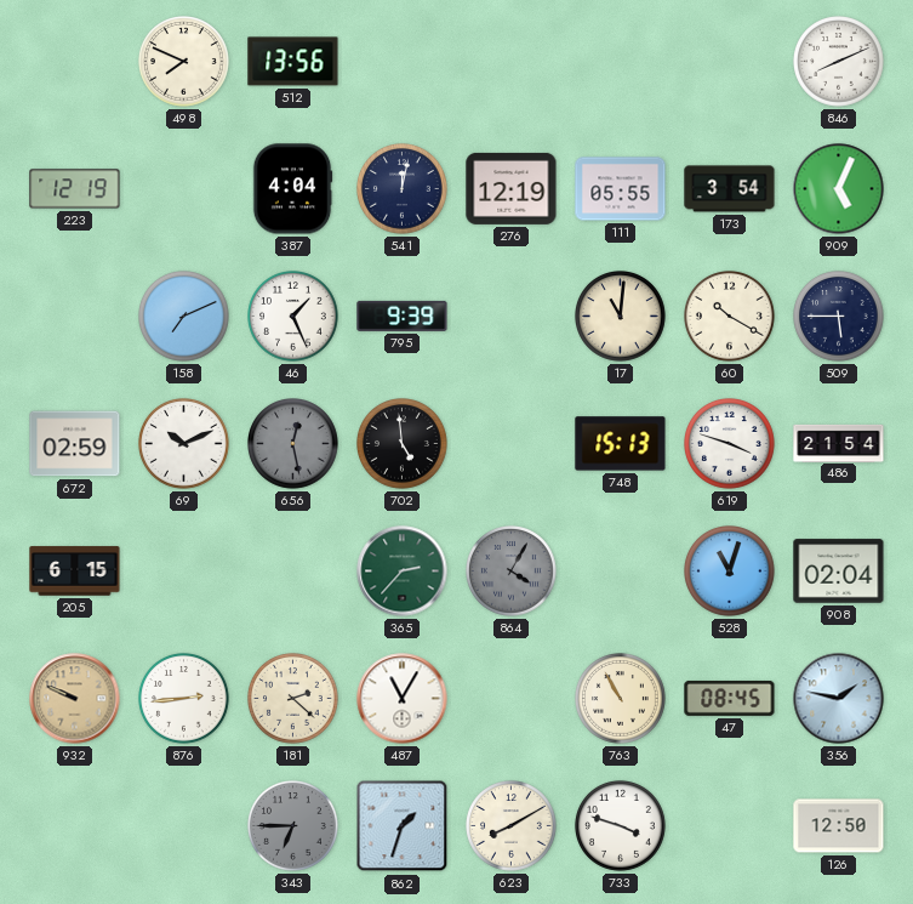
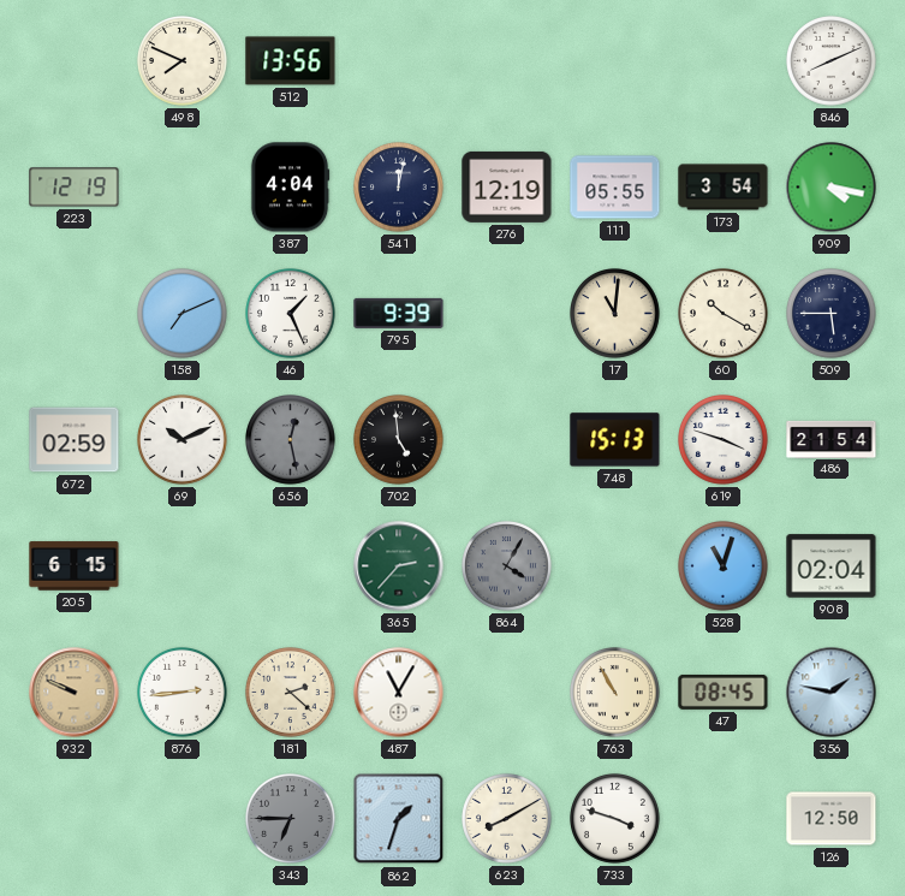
909: 5:04 -> 4:17
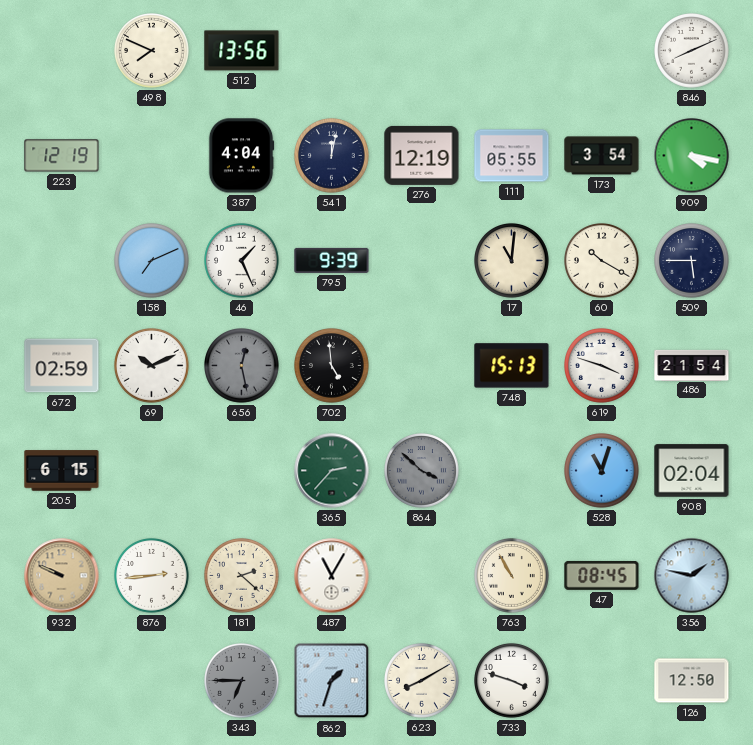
864: 4:05 -> 3:52
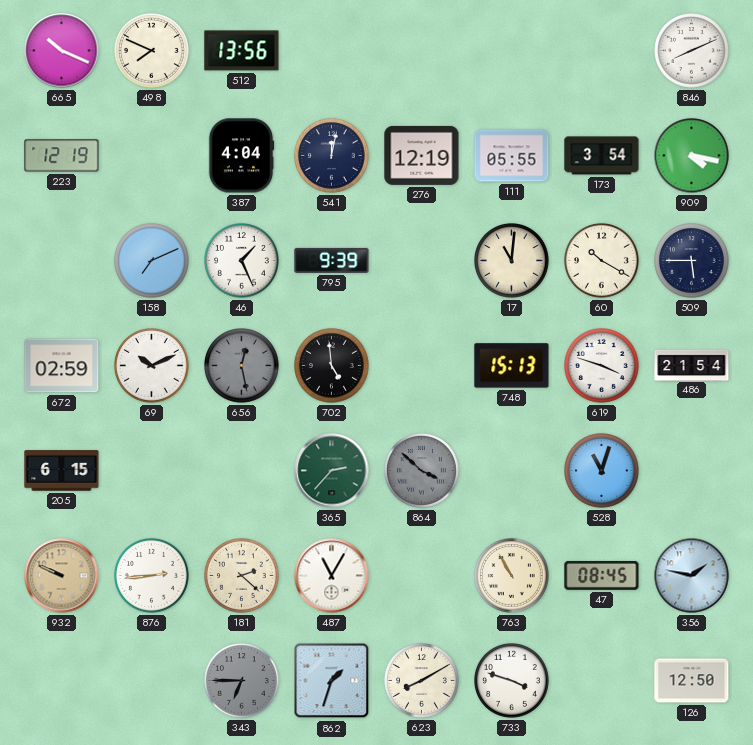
665: none -> 10:19
908: 02:04 -> none
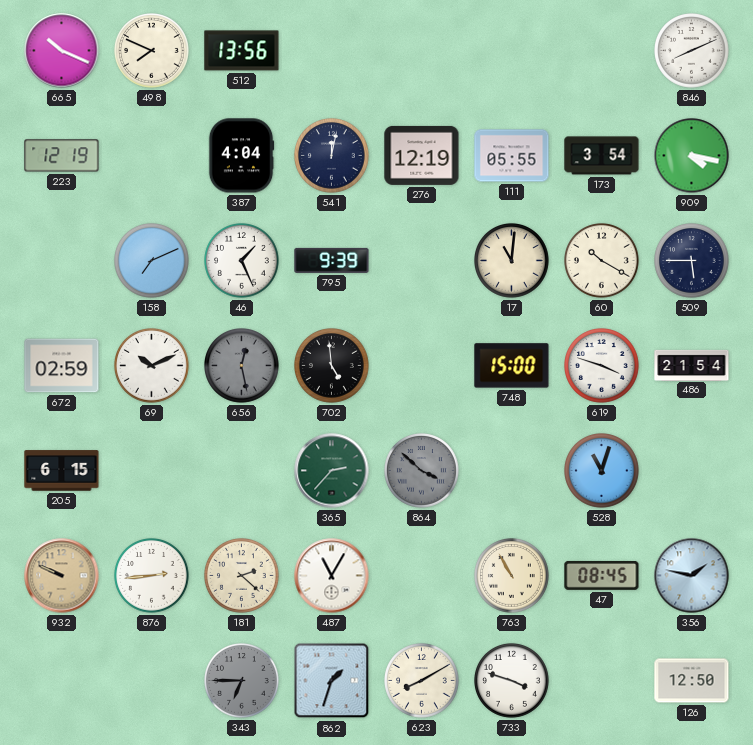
748: 15:13 -> 15:00
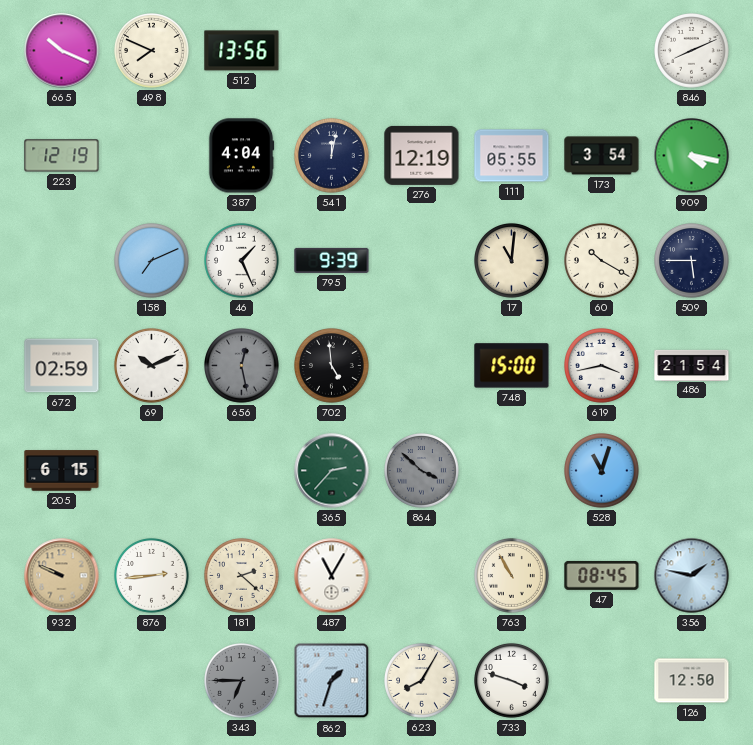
619: 3:48 -> 3:43
623: 8:10 -> 8:05
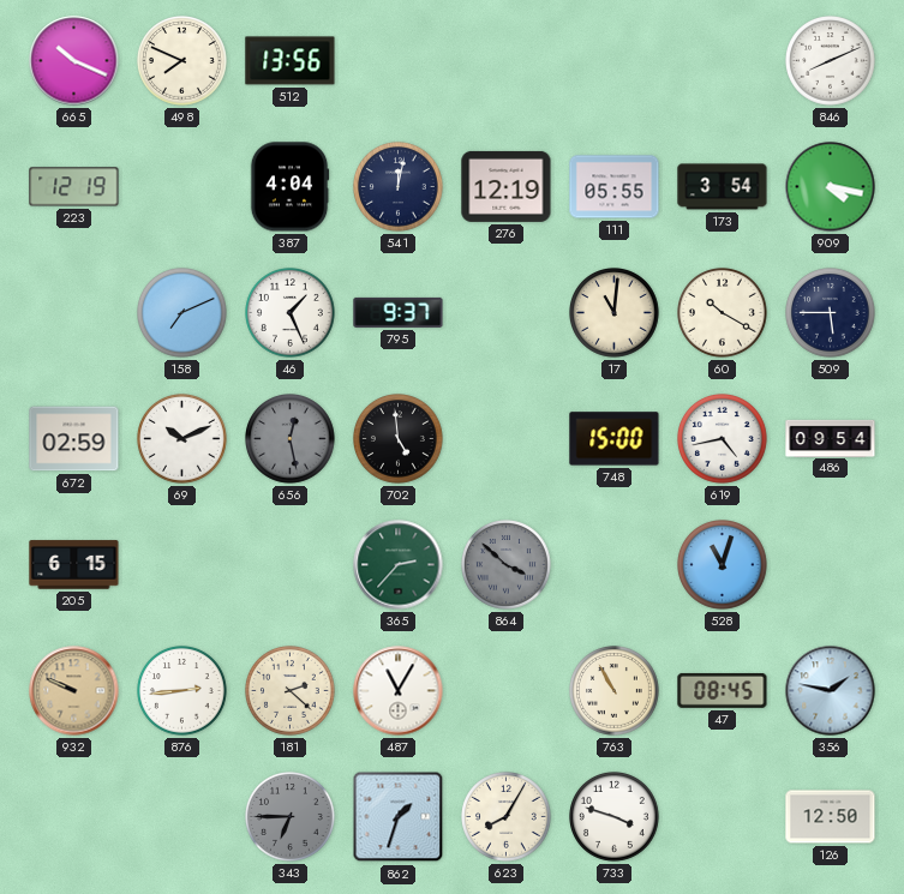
795: 9:39 -> 9:37
619: 3:43 -> 4:43
486: 21:54 -> 09:54
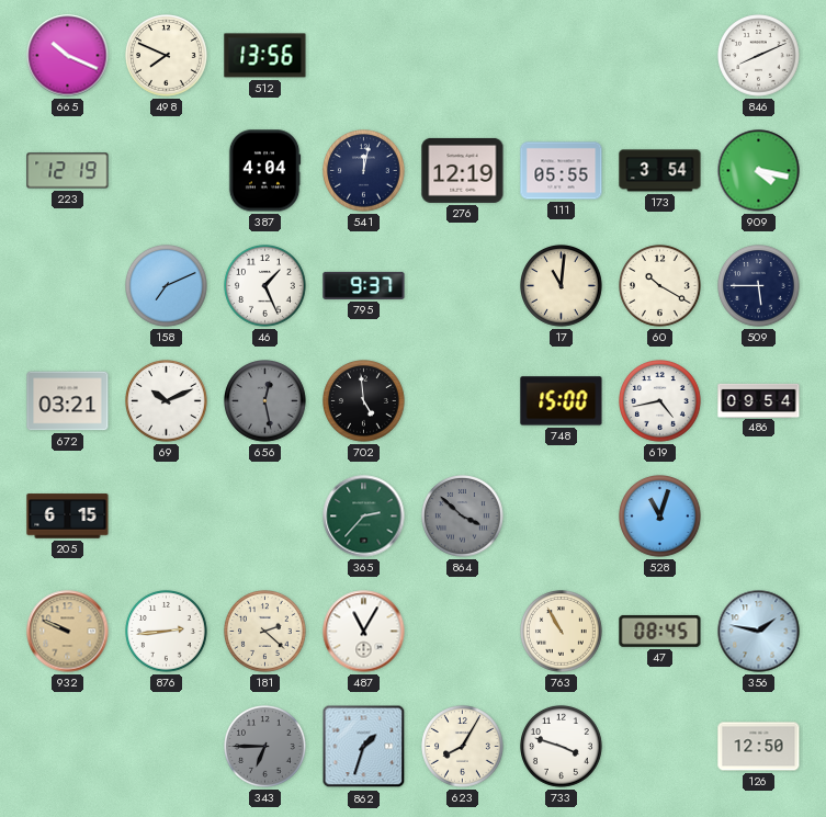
672: 02:59 -> 03:21
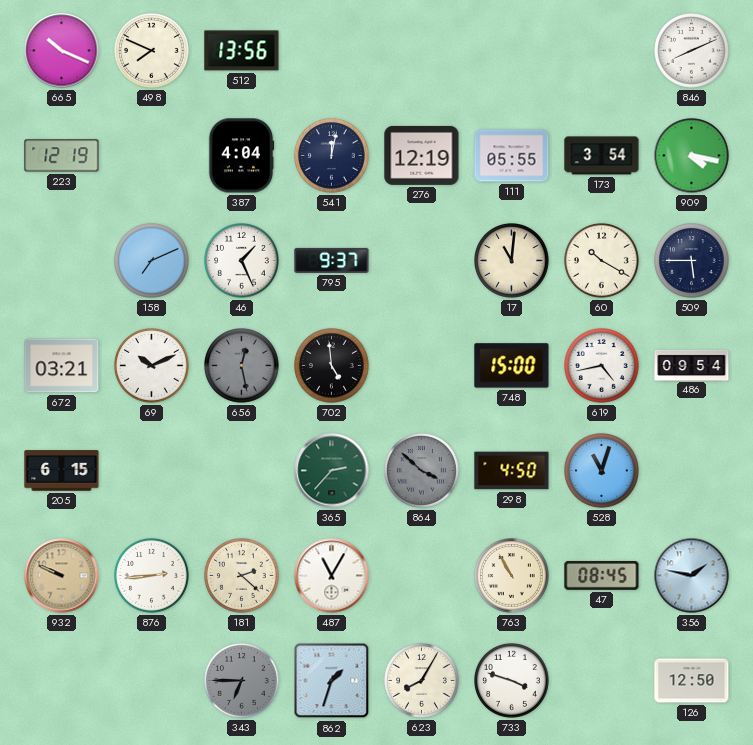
298: none -> 4:50
